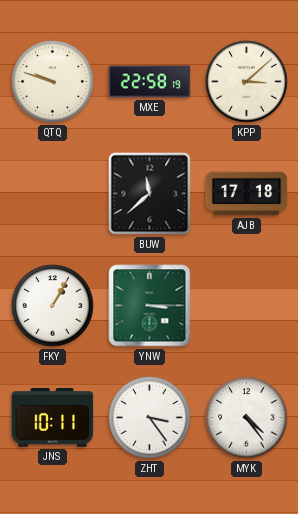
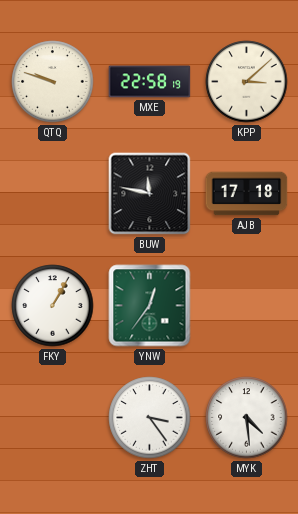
BUW: 11:38 -> 11:47
YNW: 3:15 -> 12:36
JNS: 10:11 -> none
MYK: 4:24 -> 4:29
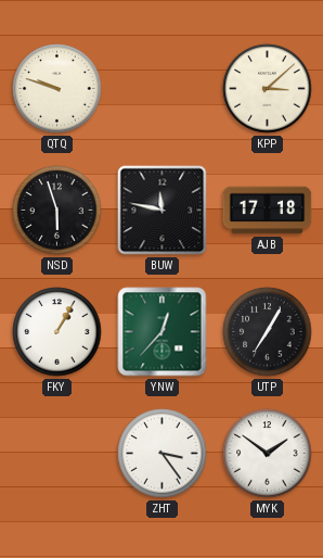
MXE: 22:58 -> none
NSD: none -> 5:57
YNW: 12:36 -> 12:37
UTP: none -> 7:05
MYK: 4:29 -> 1:51
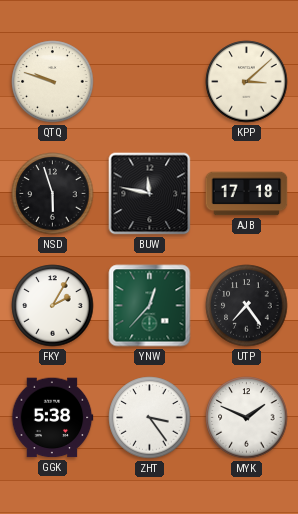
FKY: 1:05 -> 2:05
UTP: 7:05 -> 7:24
GGK: none -> 5:38
MYK: 1:51 -> 1:49
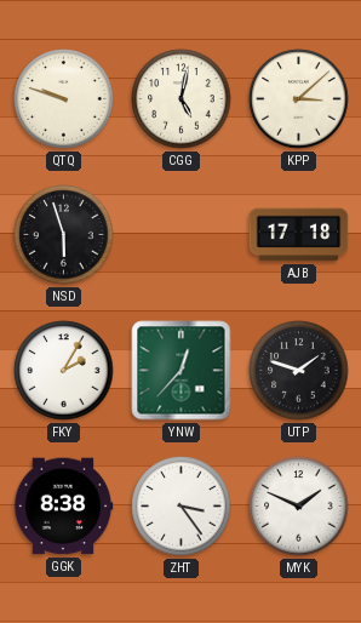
CGG: none -> 5:02
BUW: 11:47 -> none
UTP: 7:24 -> 1:48
GGK: 5:38 -> 8:38
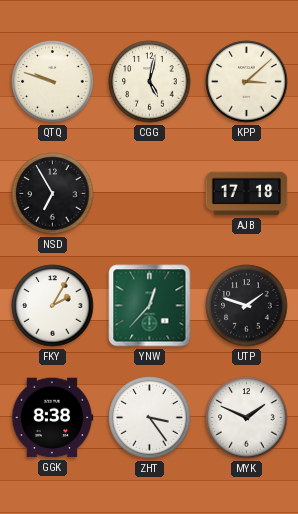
NSD: 5:57 -> 6:55
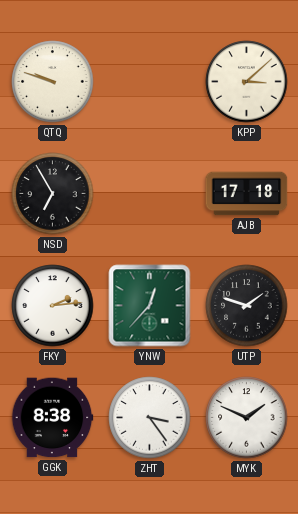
CGG: 5:02 -> none
FKY: 2:05 -> 2:14
